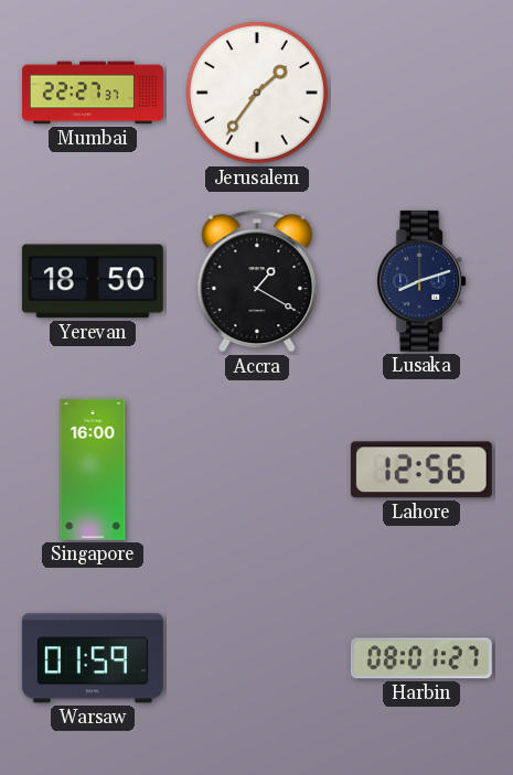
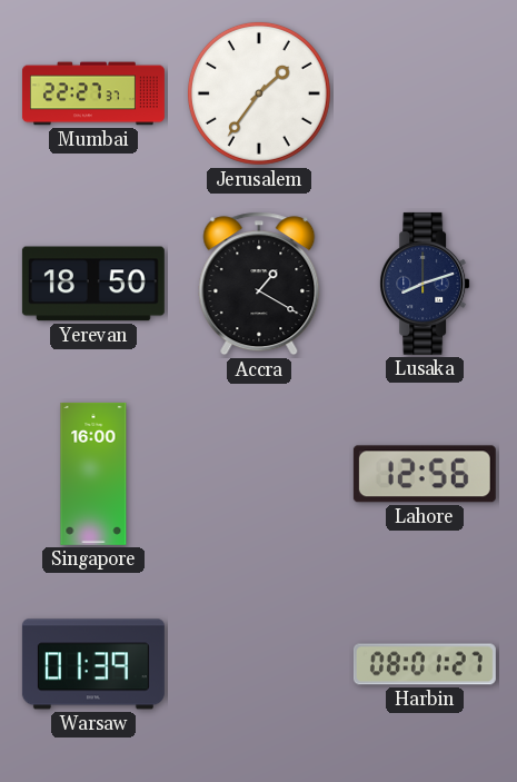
Warsaw: 01:59 -> 01:39
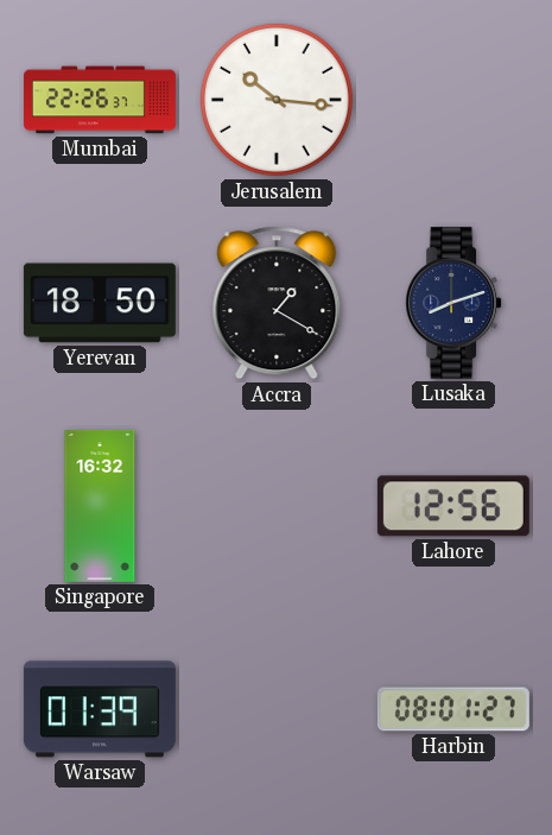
Mumbai: 22:27 -> 22:26
Jerusalem: 1:36 -> 10:16
Singapore: 16:00 -> 16:32
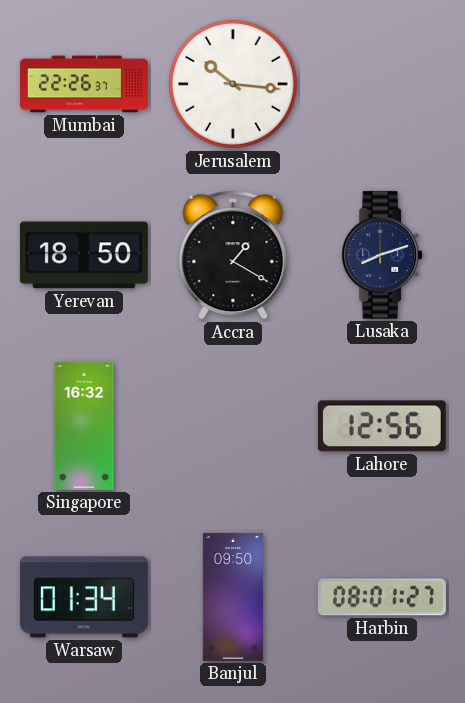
Warsaw: 01:39 -> 01:34
Banjul: none -> 09:50
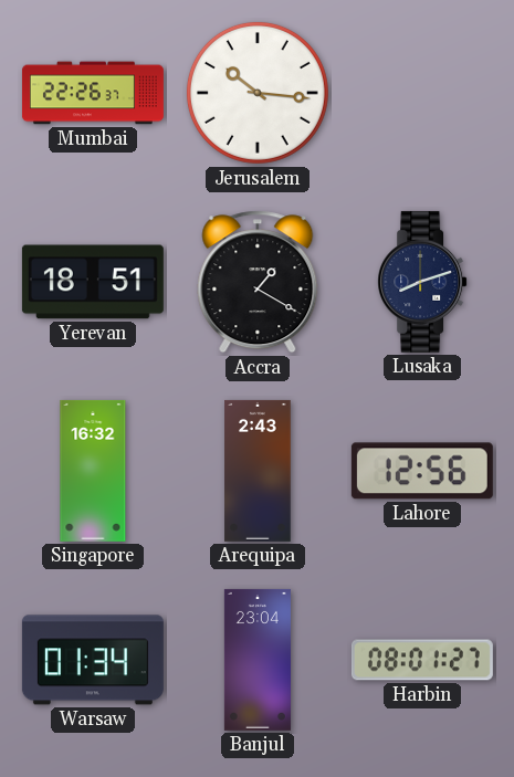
Yerevan: 18:50 -> 18:51
Arequipa: none -> 2:43
Banjul: 09:50 -> 23:04
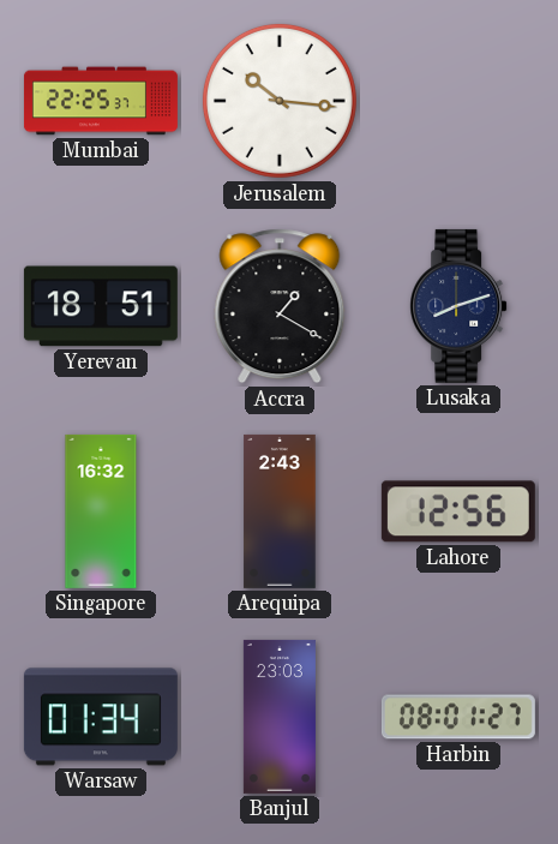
Mumbai: 22:26 -> 22:25
Banjul: 23:04 -> 23:03
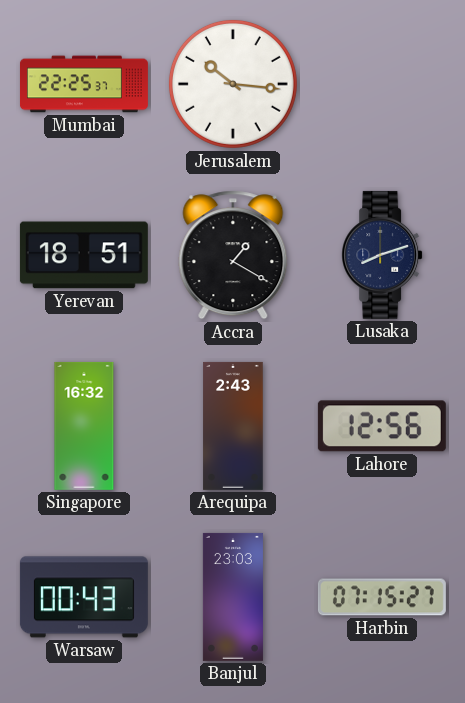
Warsaw: 01:34 -> 00:43
Harbin: 08:01 -> 07:15
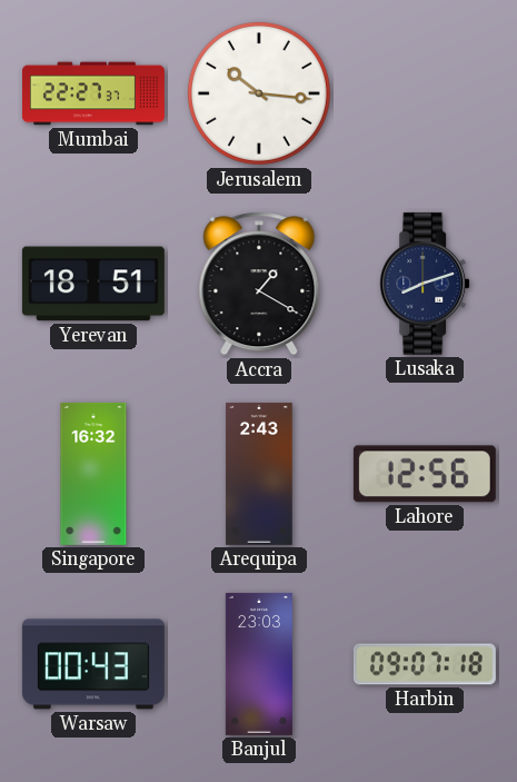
Mumbai: 22:25 -> 22:27
Harbin: 07:15 -> 09:07
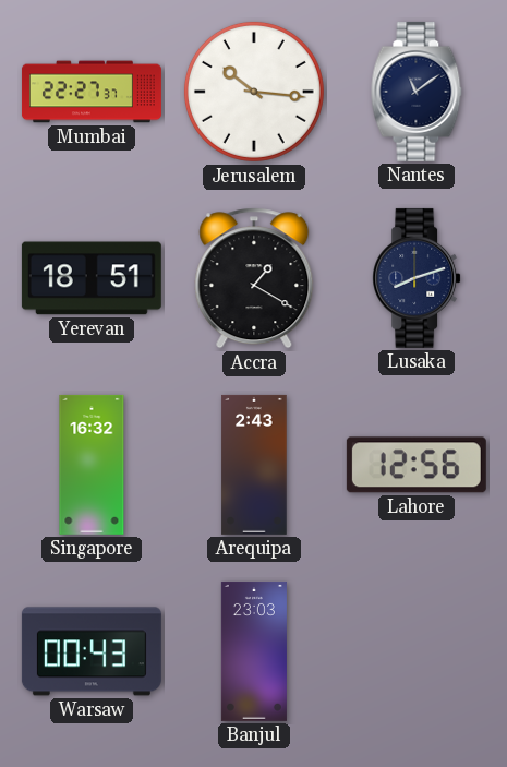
Nantes: none -> 11:09
Harbin: 09:07 -> none
